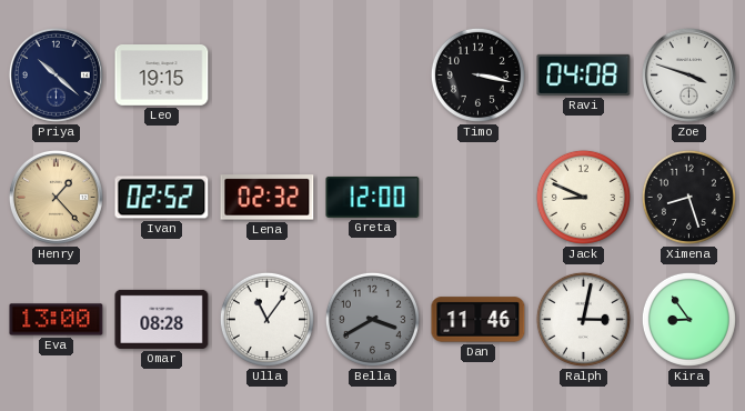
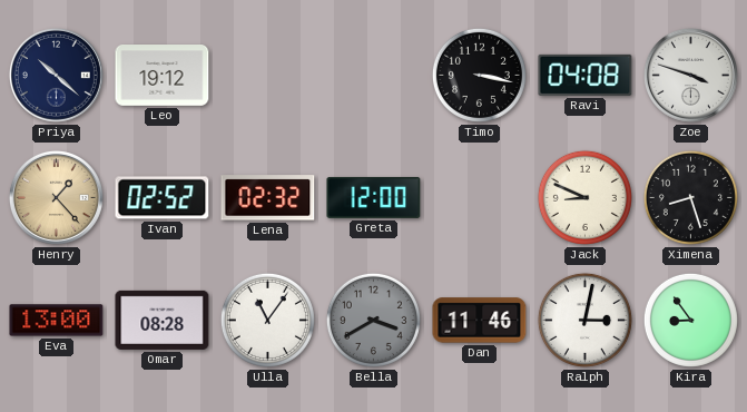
Leo: 19:15 -> 19:12
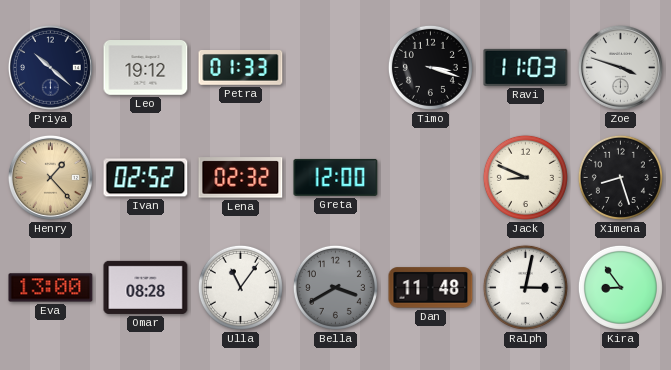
Petra: none -> 01:33
Timo: 3:17 -> 3:18
Ravi: 04:08 -> 11:03
Dan: 11:46 -> 11:48
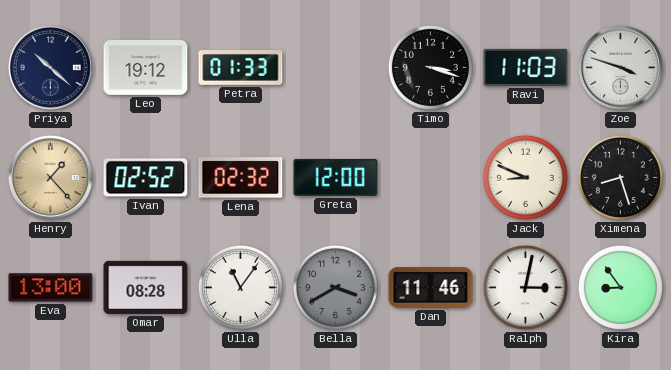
Dan: 11:48 -> 11:46
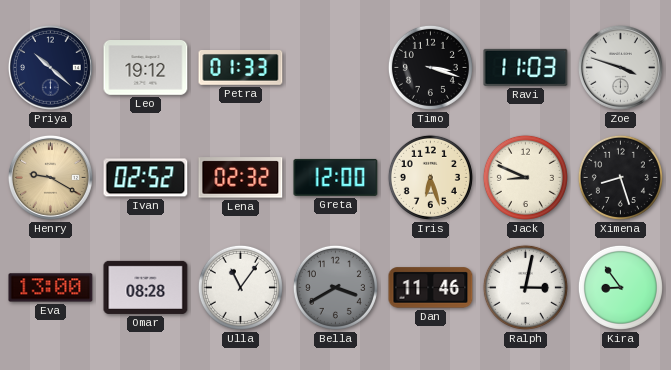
Henry: 1:23 -> 9:20
Iris: none -> 6:27
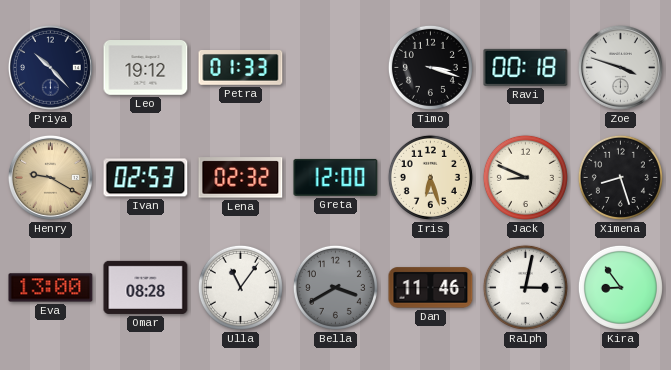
Priya: 10:22 -> 10:23
Ravi: 11:03 -> 00:18
Ivan: 02:52 -> 02:53
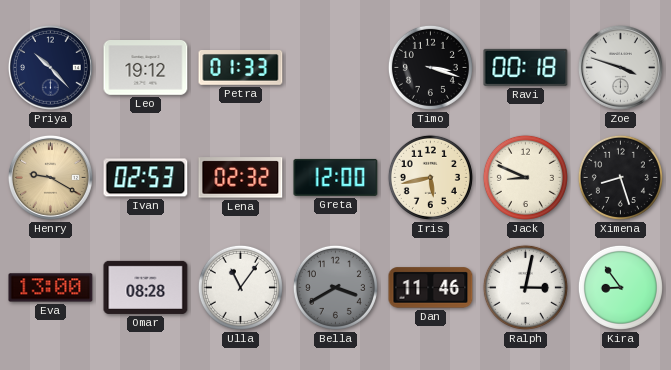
Iris: 6:27 -> 5:43
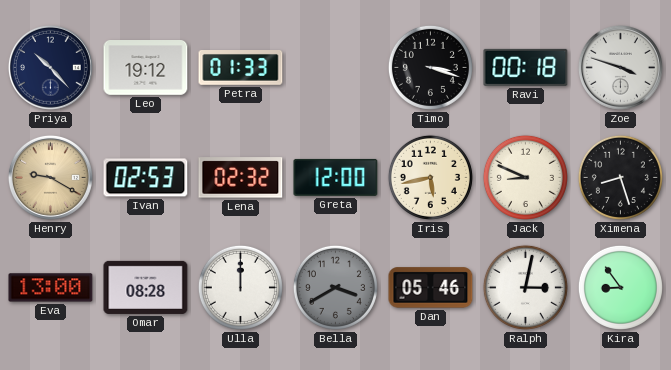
Ulla: 11:06 -> 12:00
Dan: 11:46 -> 05:46
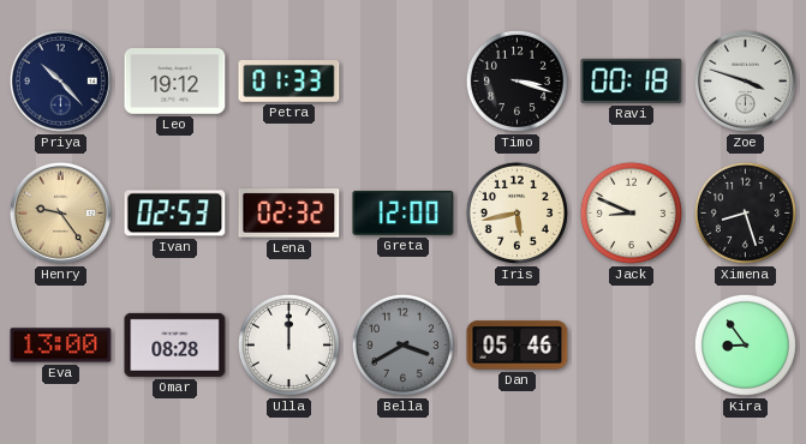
Henry: 9:20 -> 9:24
Ralph: 3:02 -> none
